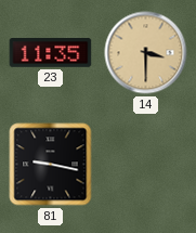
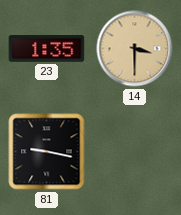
23: 11:35 -> 1:35
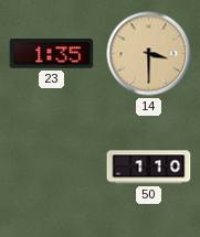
81: 9:17 -> none
50: none -> 1:10
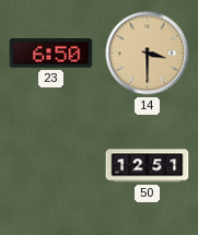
23: 1:35 -> 6:50
50: 1:10 -> 12:51
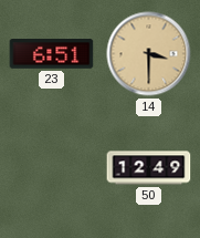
23: 6:50 -> 6:51
50: 12:51 -> 12:49
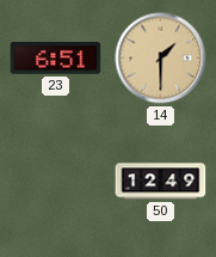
14: 3:30 -> 1:30
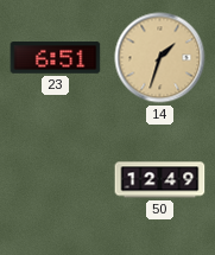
14: 1:30 -> 1:33
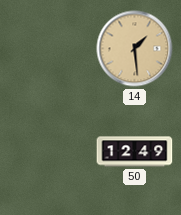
23: 6:51 -> none
14: 1:33 -> 1:29
